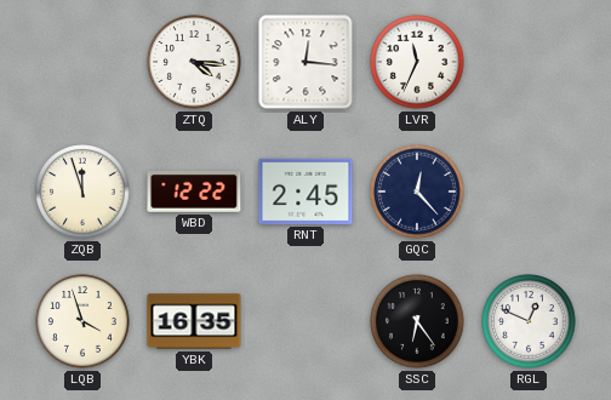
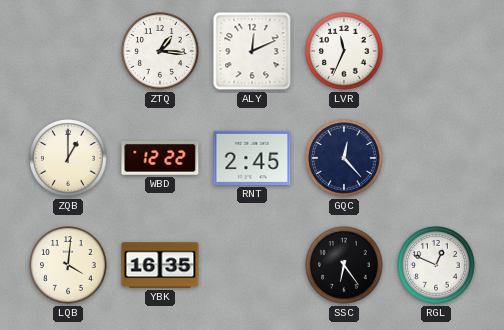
ZTQ: 4:16 -> 1:16
ALY: 12:16 -> 12:11
ZQB: 11:57 -> 1:00
LQB: 3:57 -> 4:01
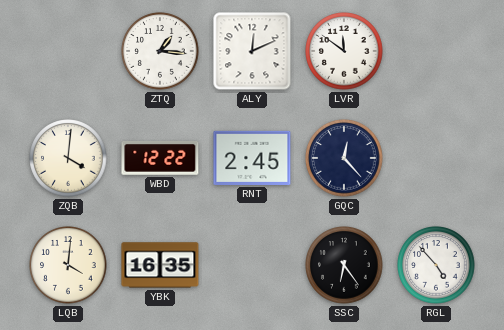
LVR: 11:34 -> 11:51
ZQB: 1:00 -> 4:01
RGL: 12:49 -> 4:53
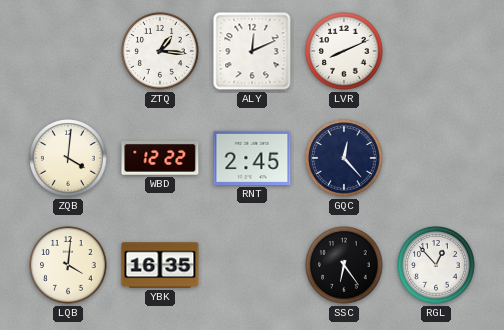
LVR: 11:51 -> 8:11
RGL: 4:53 -> 12:53
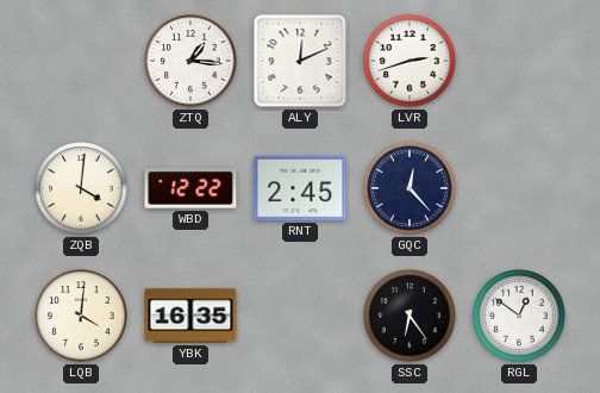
LVR: 8:11 -> 2:42
RGL: 12:53 -> 12:51
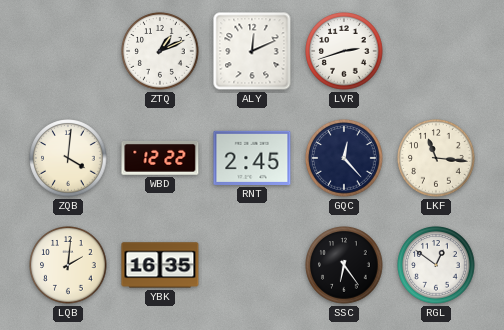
ZTQ: 1:16 -> 1:11
LKF: none -> 11:16
LQB: 4:01 -> 2:01
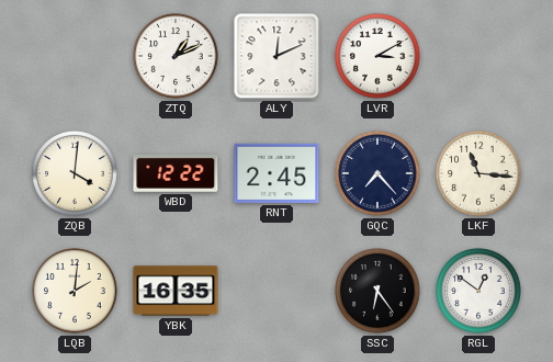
LVR: 2:42 -> 3:10
GQC: 12:23 -> 7:23
